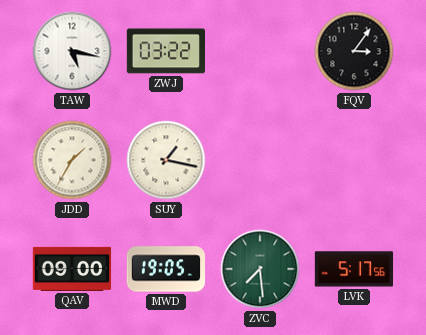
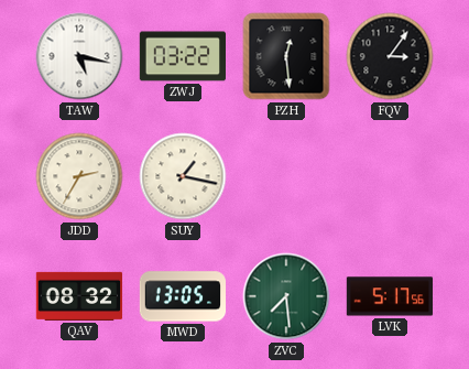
PZH: none -> 12:29
JDD: 1:35 -> 2:35
QAV: 09:00 -> 08:32
MWD: 19:05 -> 13:05
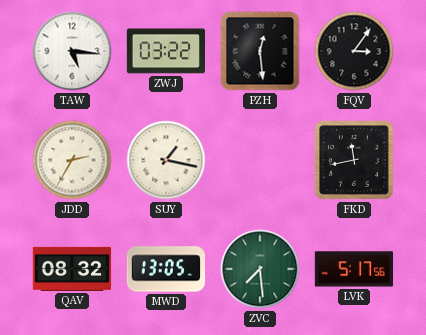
TAW: 5:17 -> 5:16
FKD: none -> 11:43
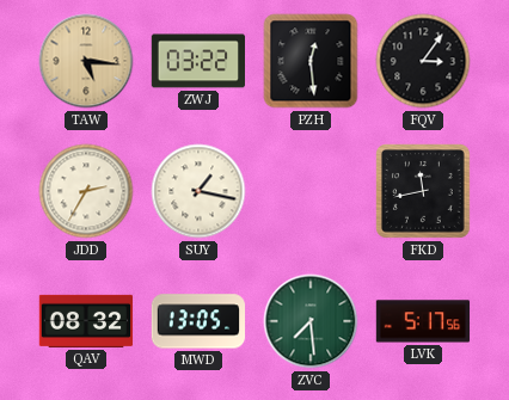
TAW dial: white -> champagne
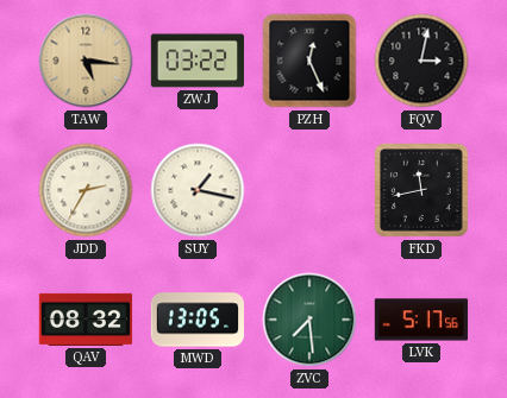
PZH: 12:29 -> 12:26
FQV: 3:06 -> 3:02
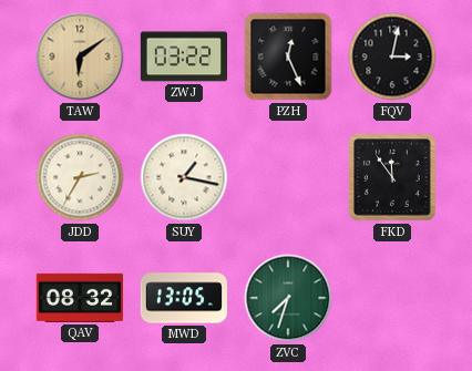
TAW: 5:16 -> 6:09
FKD: 11:43 -> 11:54
ZVC: 7:29 -> 7:33
LVK: 5:17 -> none
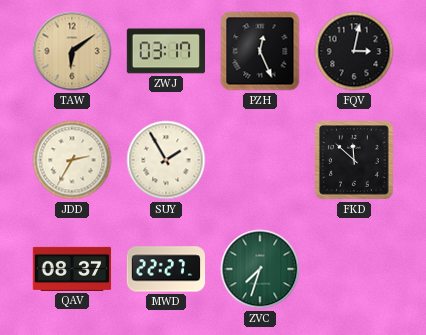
ZWJ: 03:22 -> 03:17
SUY: 1:17 -> 1:55
FKD: 11:54 -> 11:52
QAV: 08:32 -> 08:37
MWD: 13:05 -> 22:27
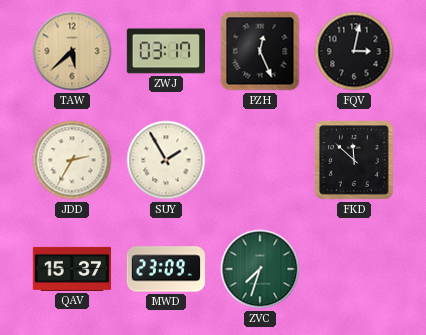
TAW: 6:09 -> 5:38
QAV: 08:37 -> 15:37
MWD: 22:27 -> 23:09
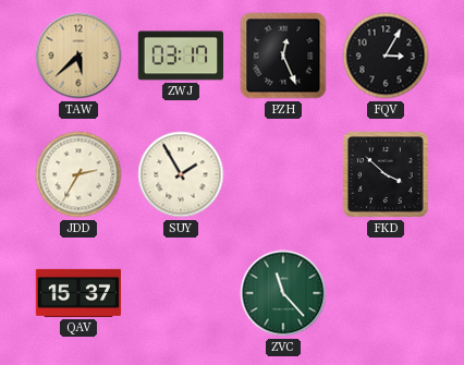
FQV: 3:02 -> 3:05
FKD: 11:52 -> 3:52
MWD: 23:09 -> none
ZVC: 7:33 -> 11:23
